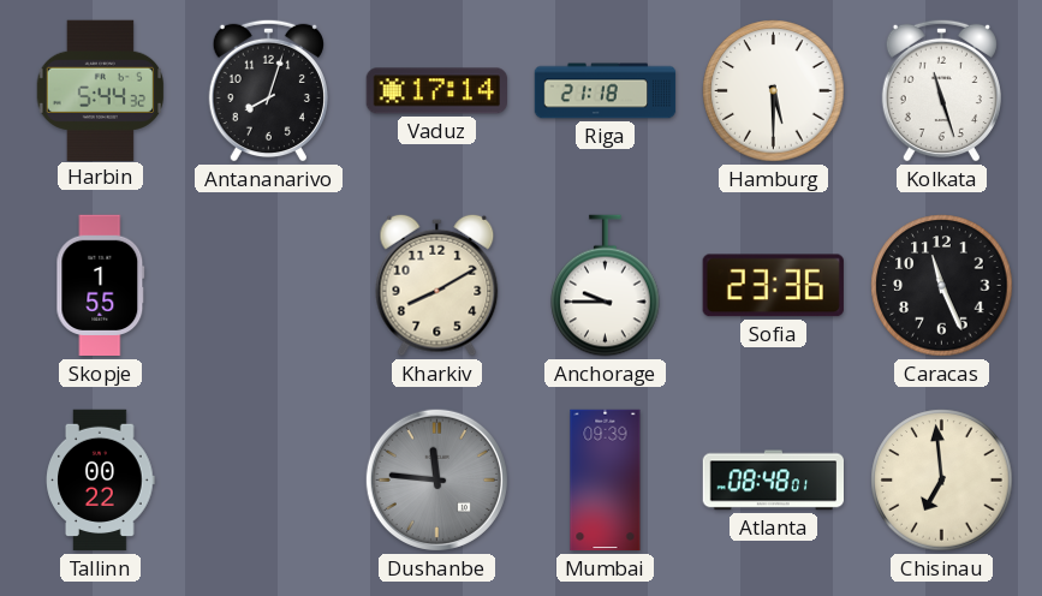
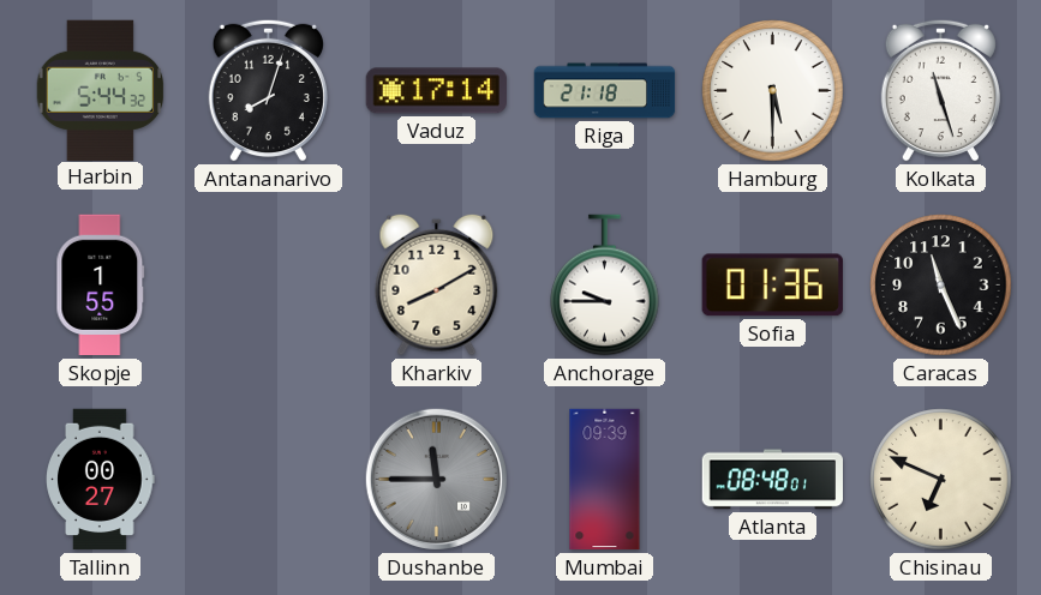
Sofia: 23:36 -> 01:36
Tallinn: 00:22 -> 00:27
Dushanbe: 11:46 -> 11:45
Chisinau: 6:59 -> 6:49
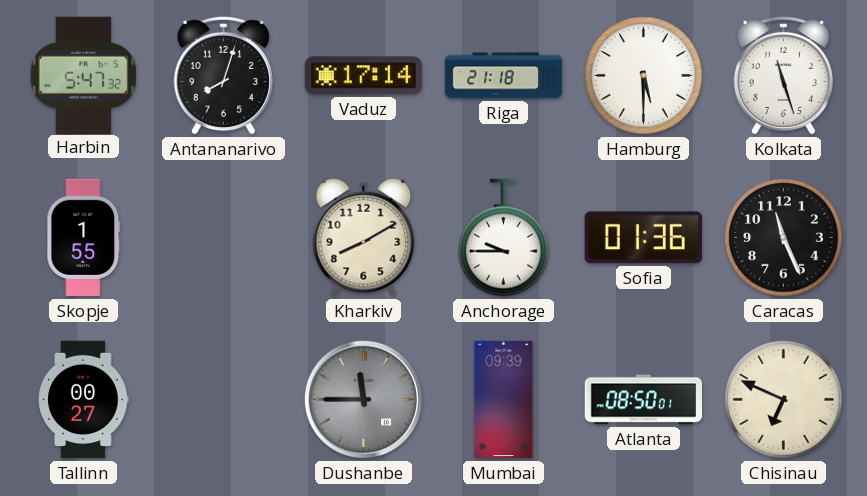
Harbin: 5:44 -> 5:47
Atlanta: 08:48 -> 08:50
